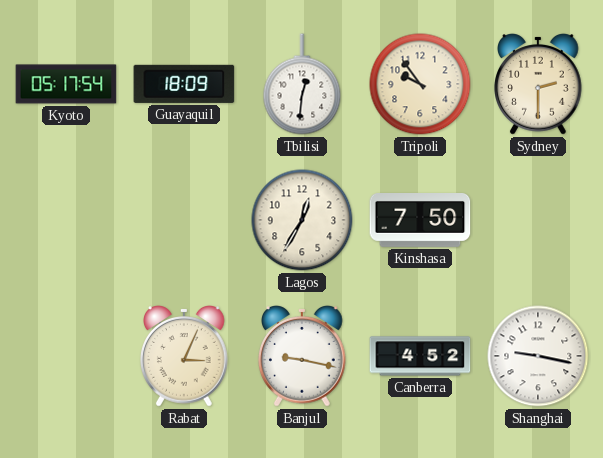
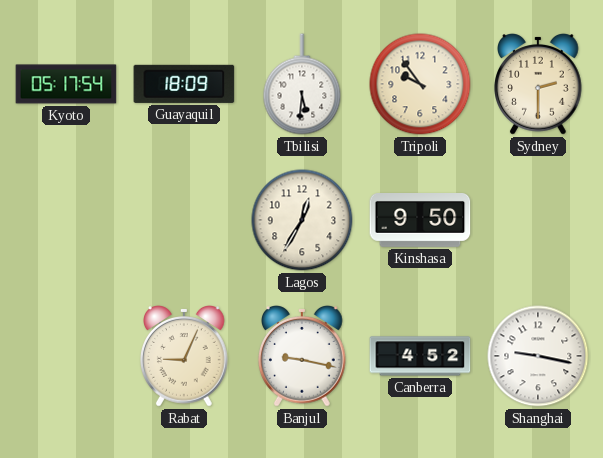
Tbilisi: 12:31 -> 5:31
Kinshasa: 7:50 -> 9:50
Rabat: 3:04 -> 9:04
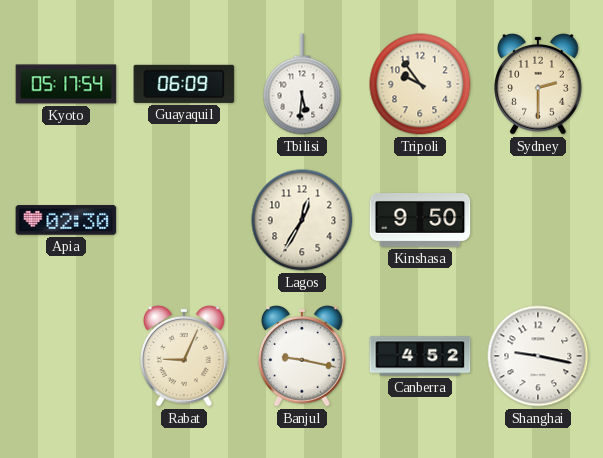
Guayaquil: 18:09 -> 06:09
Apia: none -> 02:30
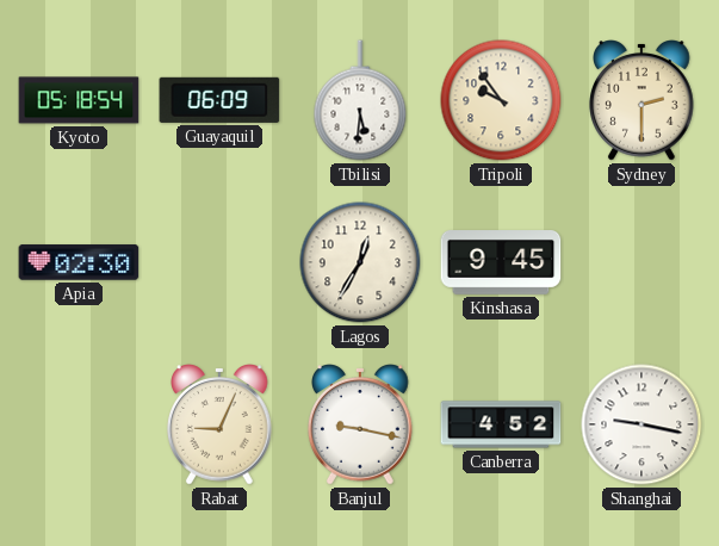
Kyoto: 05:17 -> 05:18
Kinshasa: 9:50 -> 9:45
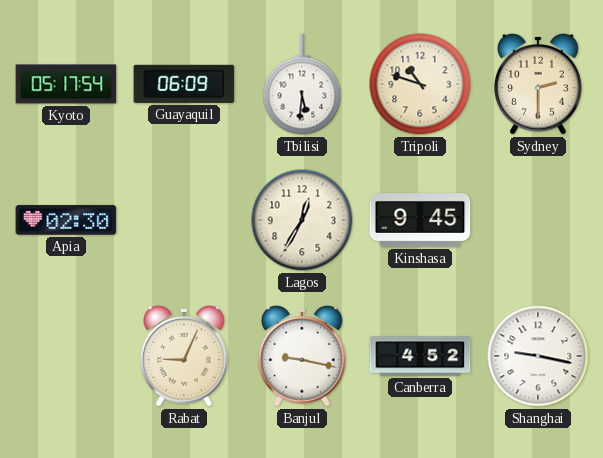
Kyoto: 05:18 -> 05:17
Tripoli: 9:54 -> 10:48
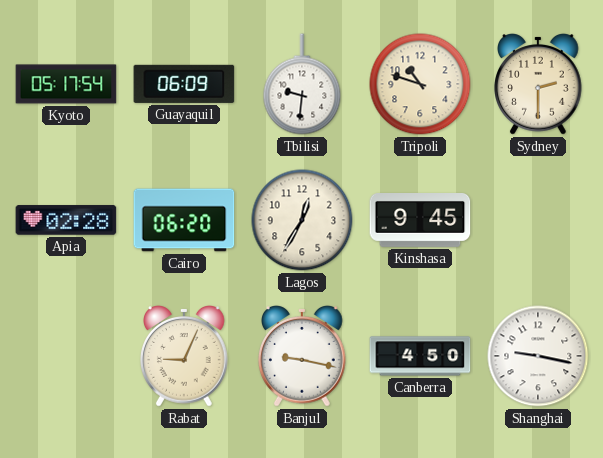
Tbilisi: 5:31 -> 9:31
Apia: 02:30 -> 02:28
Cairo: none -> 06:20
Canberra: 4:52 -> 4:50
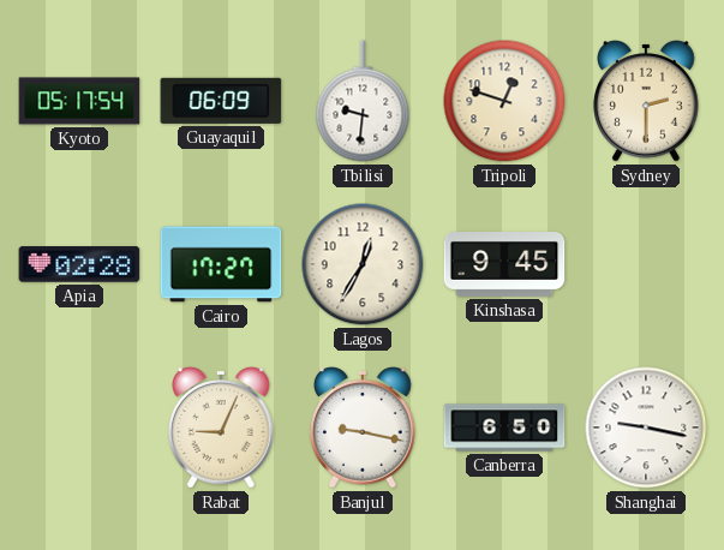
Tripoli: 10:48 -> 12:48
Cairo: 06:20 -> 17:27
Canberra: 4:50 -> 6:50
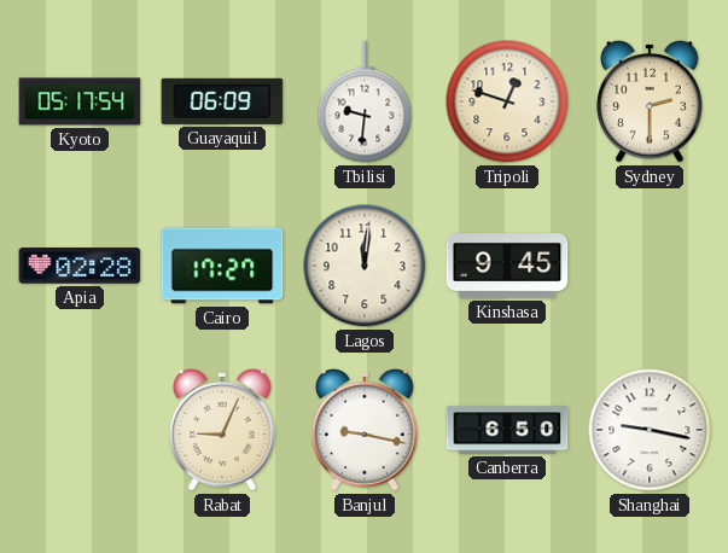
Lagos: 12:35 -> 12:01
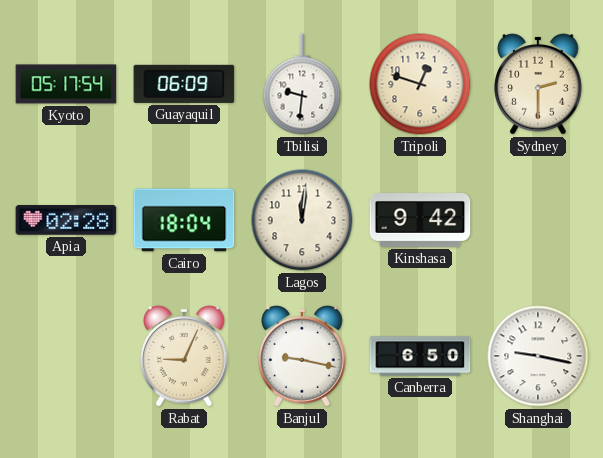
Cairo: 17:27 -> 18:04
Kinshasa: 9:45 -> 9:42
